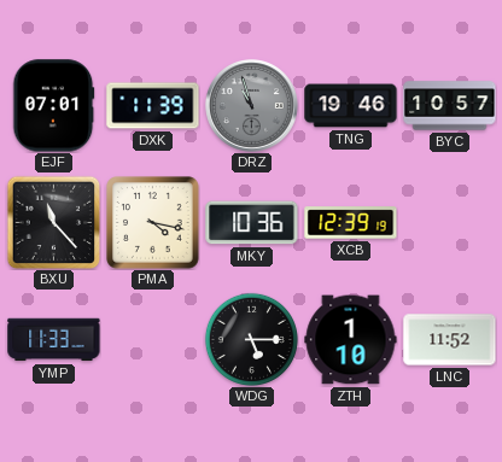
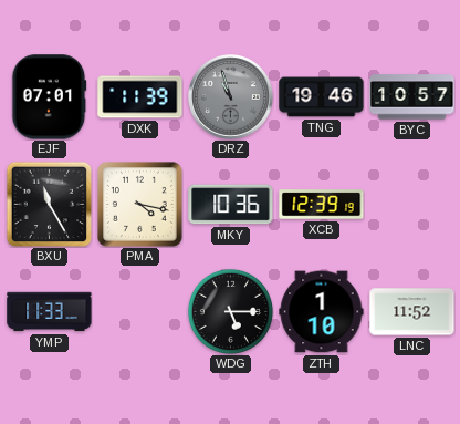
BXU: 11:23 -> 11:25
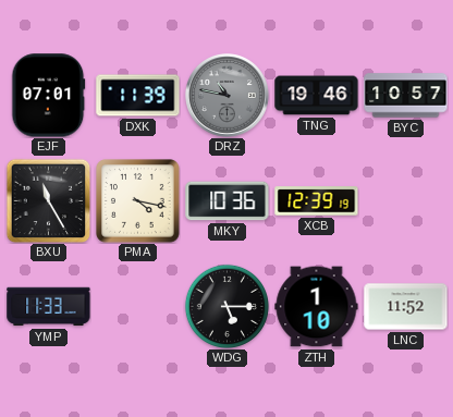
DRZ: 10:57 -> 10:47
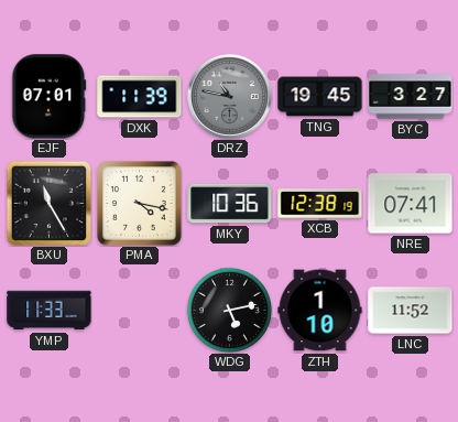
TNG: 19:46 -> 19:45
BYC: 10:57 -> 3:27
XCB: 12:39 -> 12:38
NRE: none -> 07:41
WDG: 5:15 -> 5:13
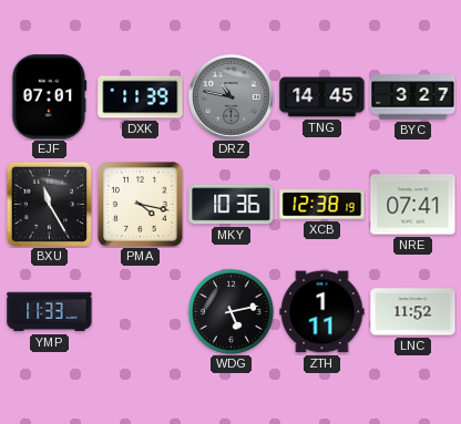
TNG: 19:45 -> 14:45
ZTH: 1:10 -> 1:11
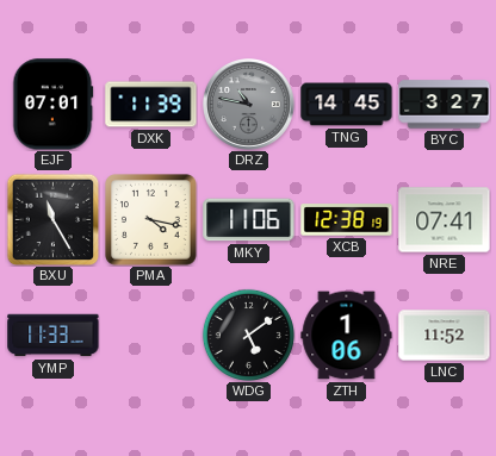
MKY: 10:36 -> 11:06
WDG: 5:13 -> 5:09
ZTH: 1:11 -> 1:06
